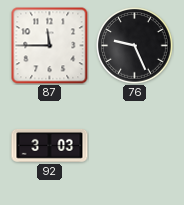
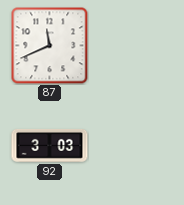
87: 11:45 -> 11:41
76: 9:26 -> none
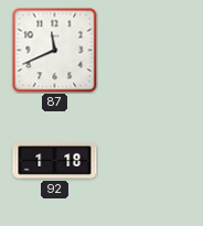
92: 3:03 -> 1:18
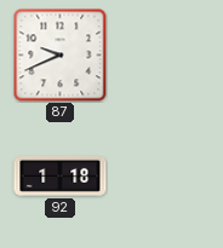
87: 11:41 -> 9:41
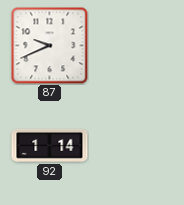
92: 1:18 -> 1:14
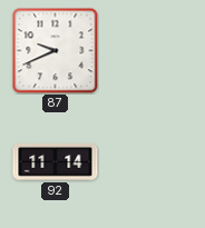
92: 1:14 -> 11:14
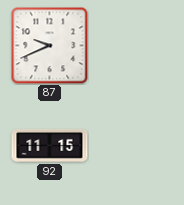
92: 11:14 -> 11:15
